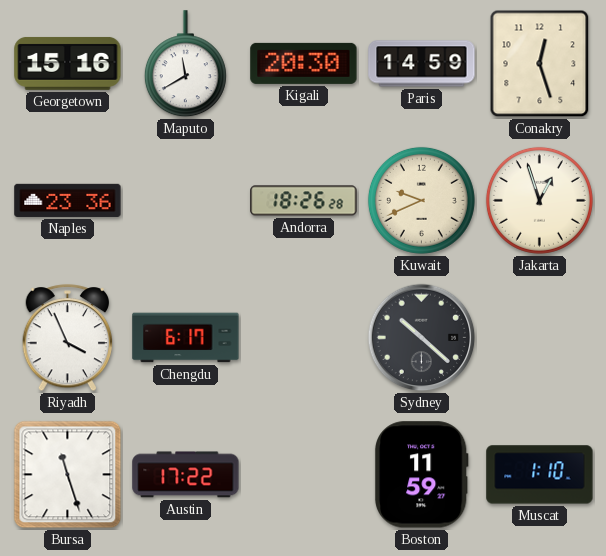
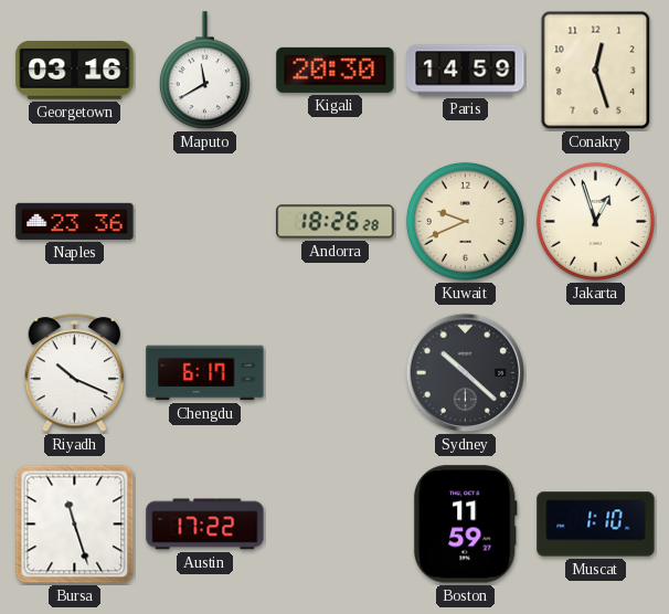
Georgetown: 15:16 -> 03:16
Riyadh: 3:56 -> 10:19
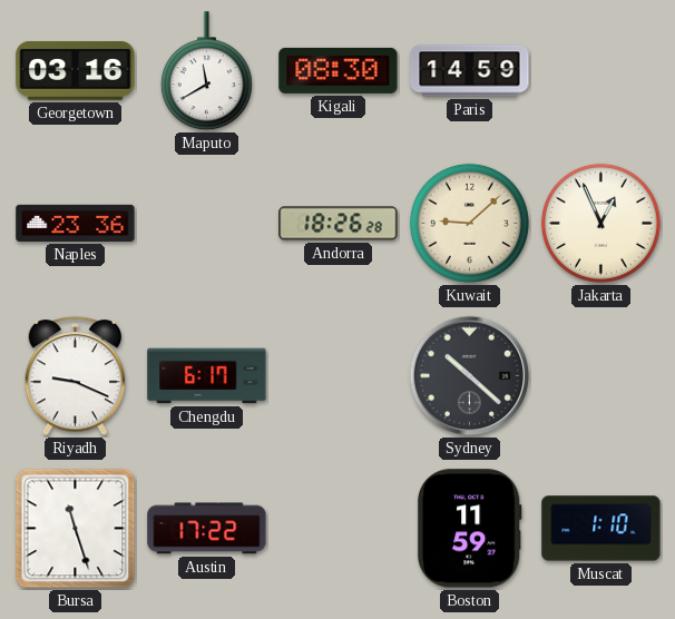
Kigali: 20:30 -> 08:30
Conakry: 12:27 -> none
Kuwait: 9:41 -> 9:08
Jakarta: 12:57 -> 12:56
Riyadh: 10:19 -> 9:19
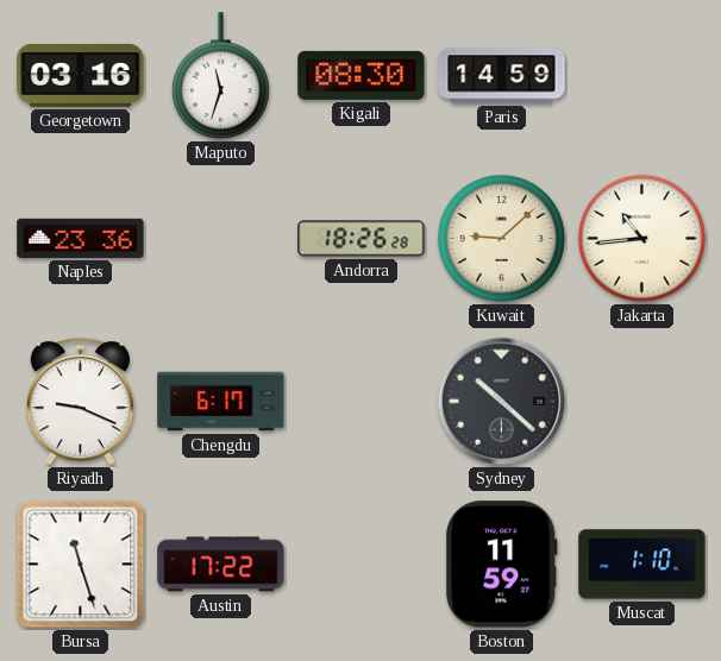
Maputo: 11:40 -> 11:33
Jakarta: 12:56 -> 10:44
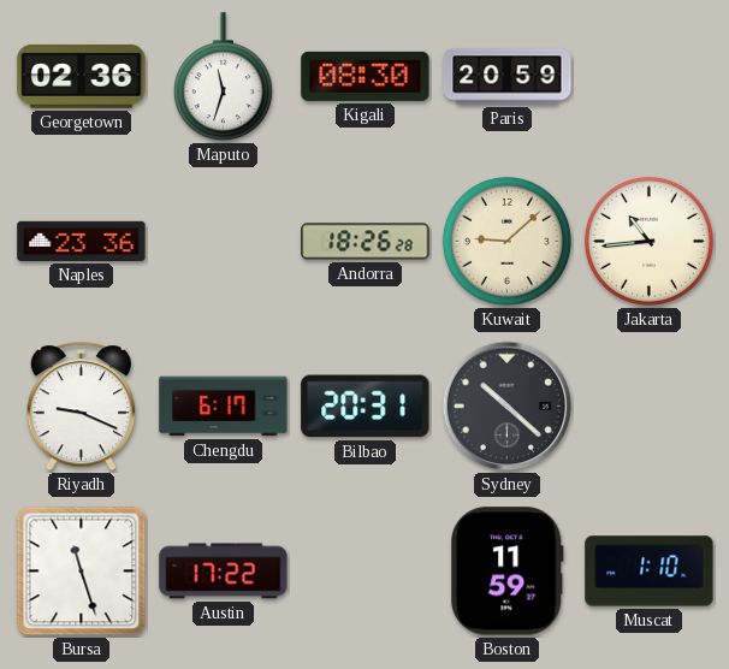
Georgetown: 03:16 -> 02:36
Paris: 14:59 -> 20:59
Bilbao: none -> 20:31
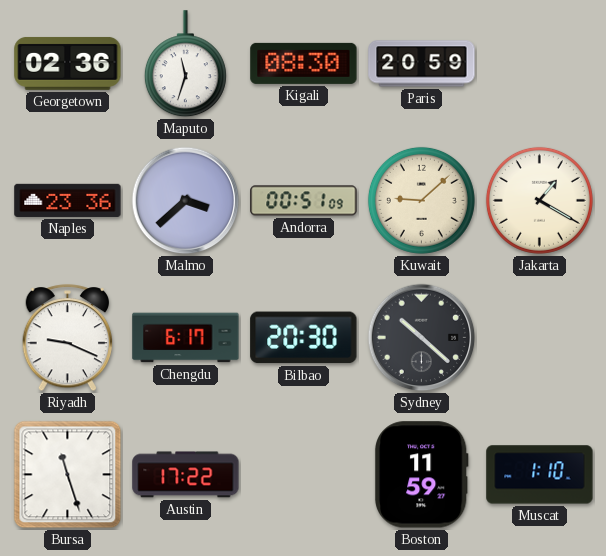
Malmo: none -> 3:38
Andorra: 18:26 -> 00:51
Jakarta: 10:44 -> 1:20
Bilbao: 20:31 -> 20:30
